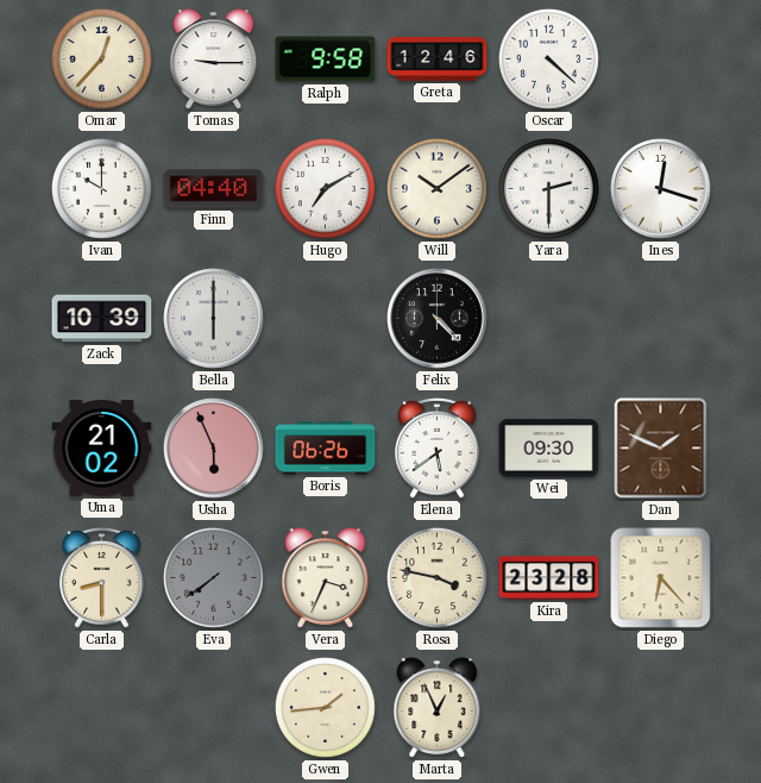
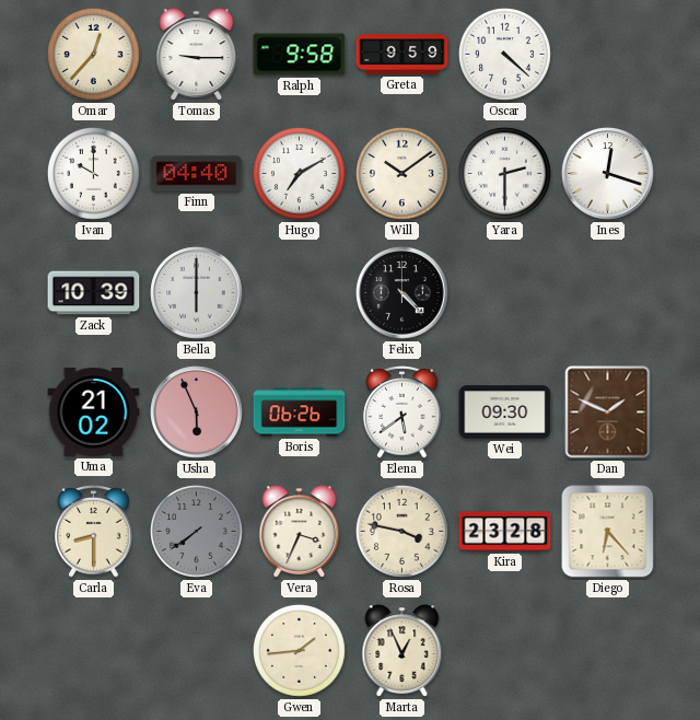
Greta: 12:46 -> 9:59
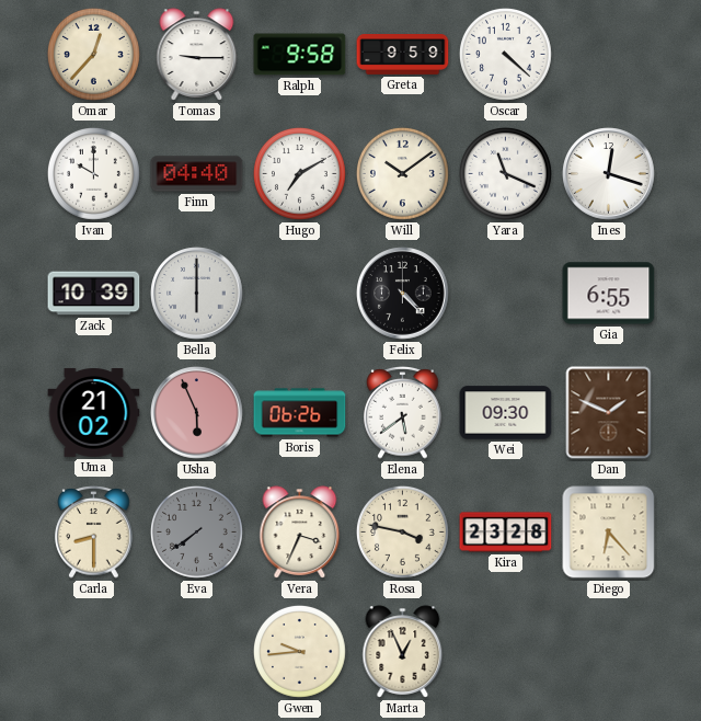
Yara: 2:30 -> 11:19
Gia: none -> 6:55
Gwen: 1:44 -> 9:44
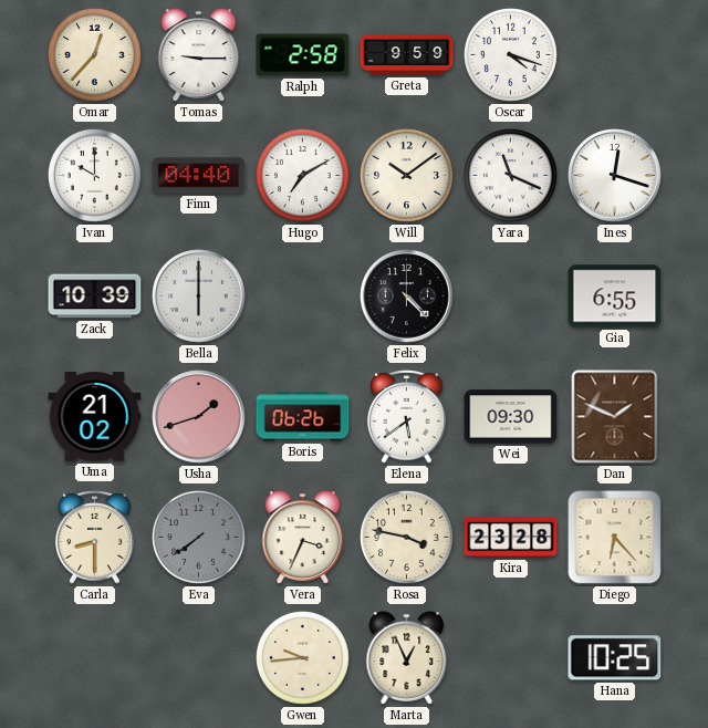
Ralph: 9:58 -> 2:58
Oscar: 4:22 -> 4:18
Usha: 5:56 -> 1:42
Hana: none -> 10:25
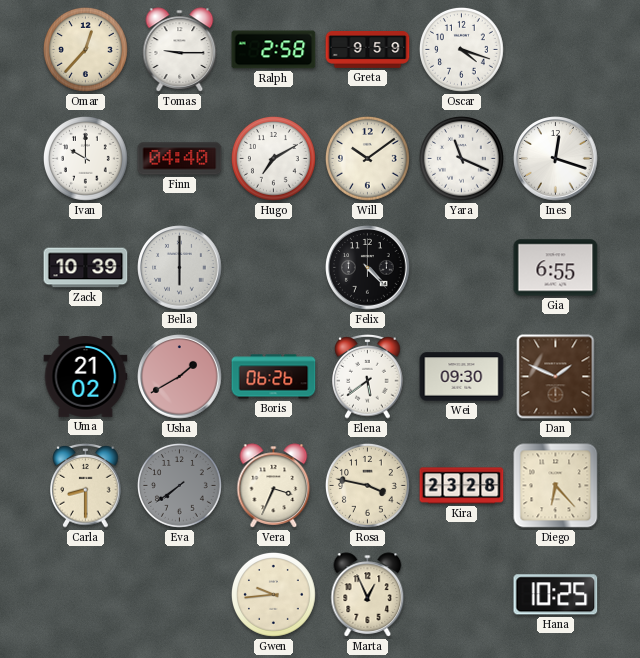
Usha: 1:42 -> 1:40
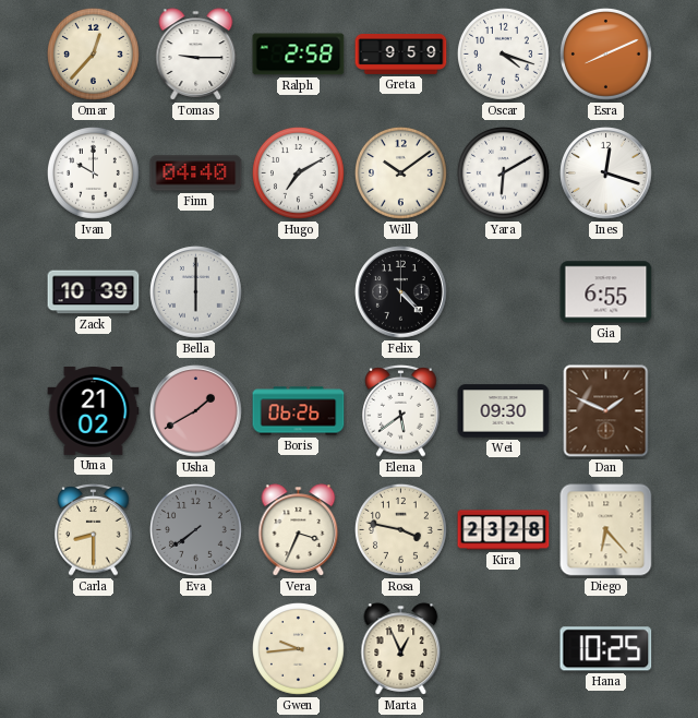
Esra: none -> 8:11
Yara: 11:19 -> 6:10
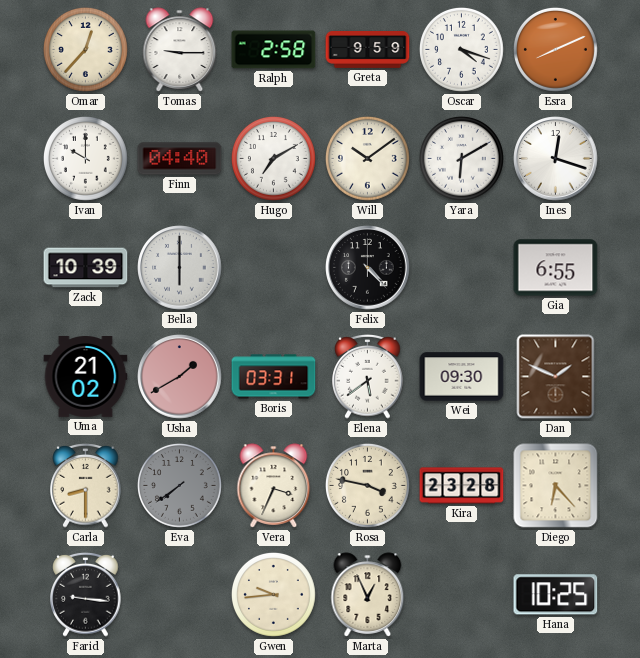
Boris: 06:26 -> 03:31
Farid: none -> 9:16
